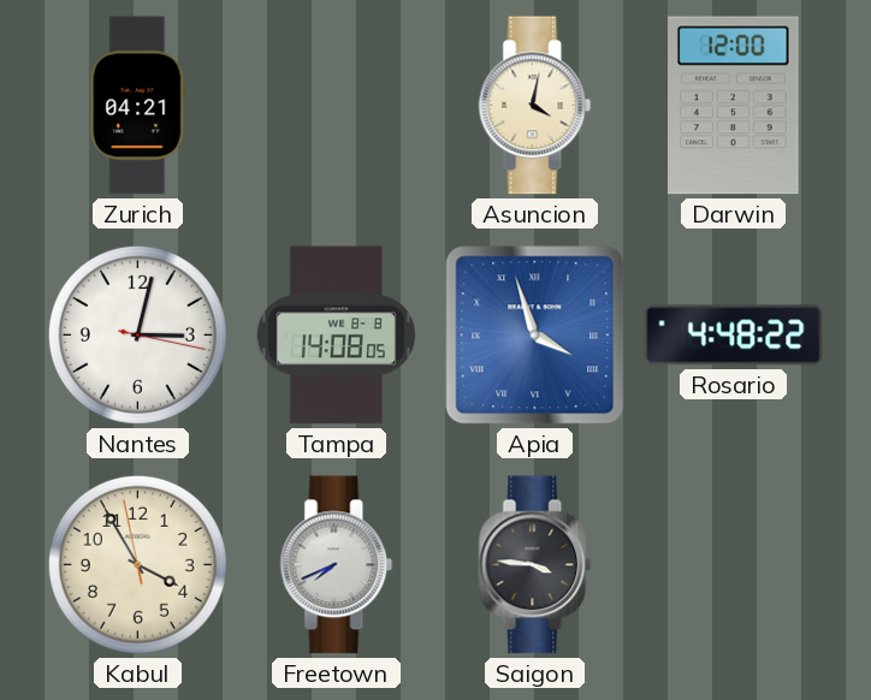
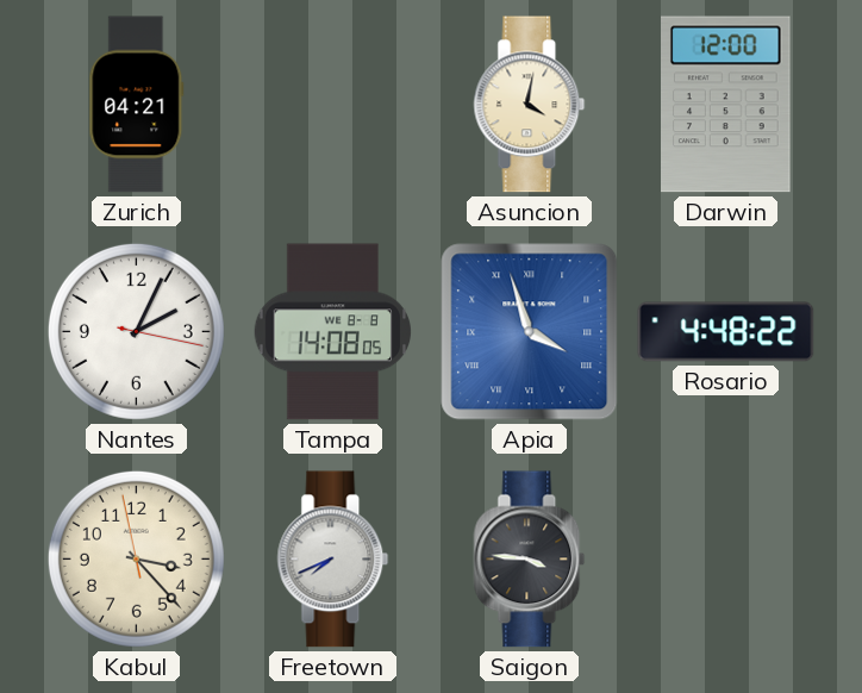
Nantes: 3:02 -> 2:04
Kabul: 3:54 -> 3:22
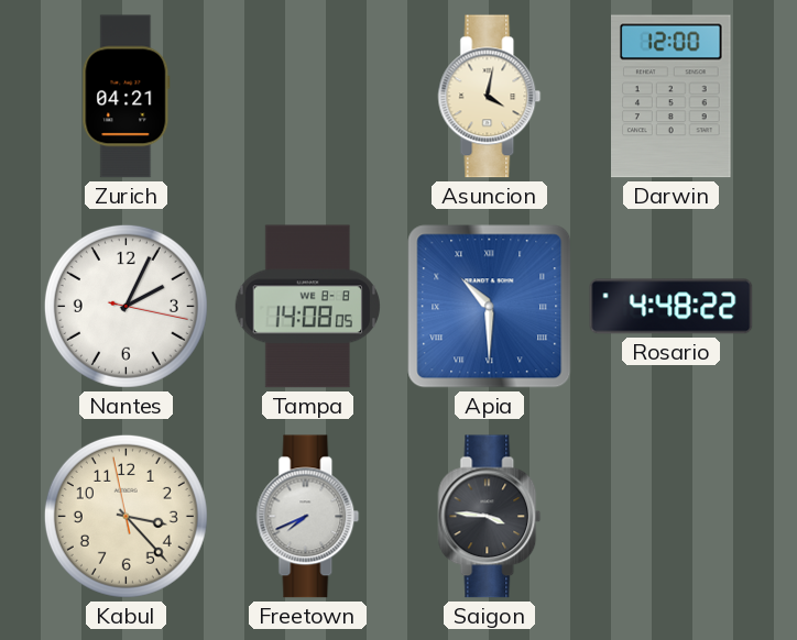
Apia: 3:57 -> 10:30
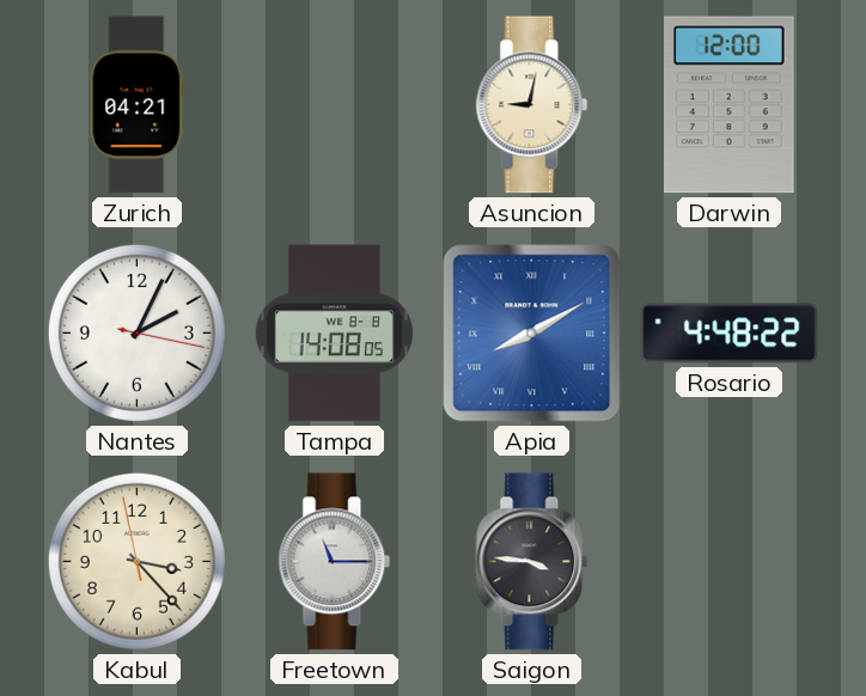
Asuncion: 4:02 -> 9:02
Apia: 10:30 -> 8:10
Freetown: 7:41 -> 11:15
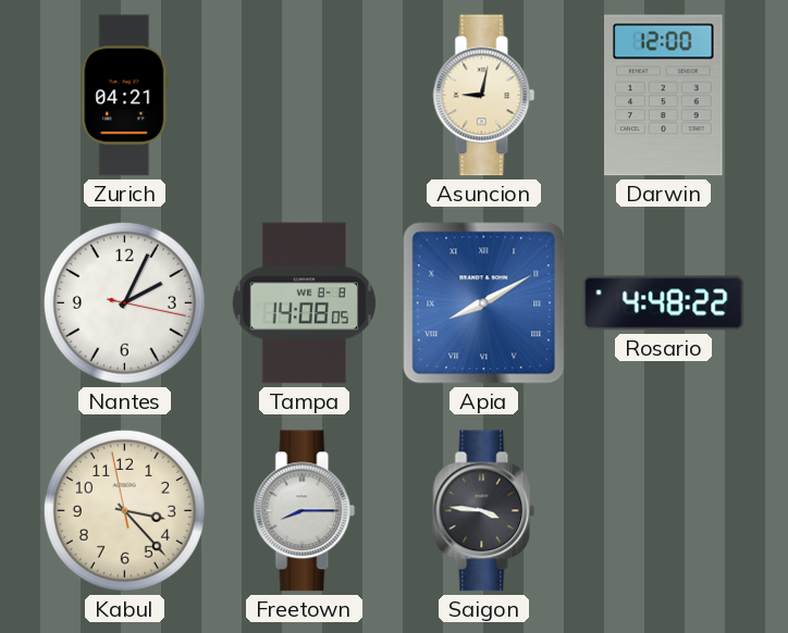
Freetown: 11:15 -> 8:15
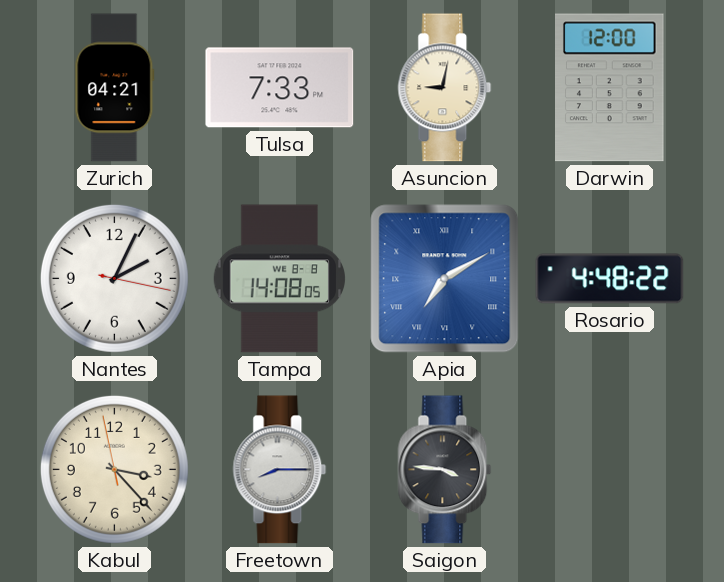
Tulsa: none -> 7:33
Apia: 8:10 -> 7:10
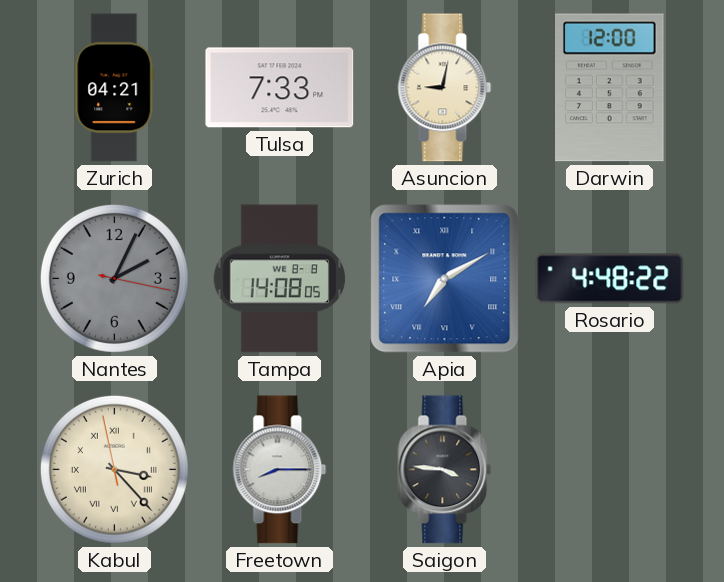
Nantes dial: white -> grey
Kabul numerals: Arabic -> Roman
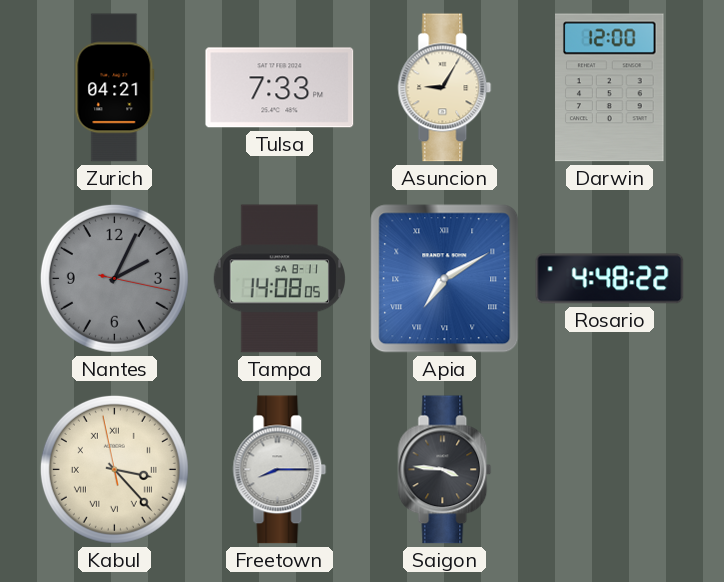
Asuncion: 9:02 -> 9:05
Tampa date: WE 8-8 -> SA 8-11
